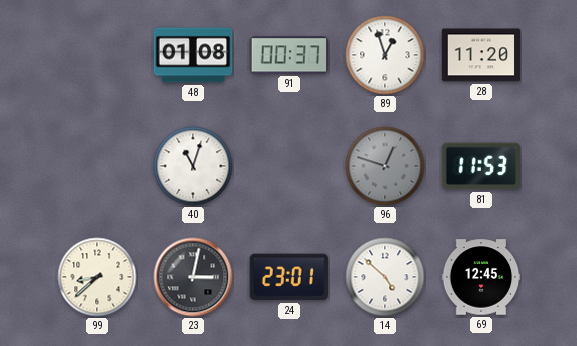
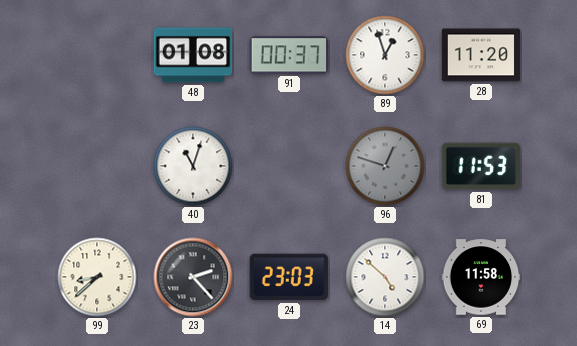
23: 3:02 -> 2:23
24: 23:01 -> 23:03
69: 12:45 -> 11:58
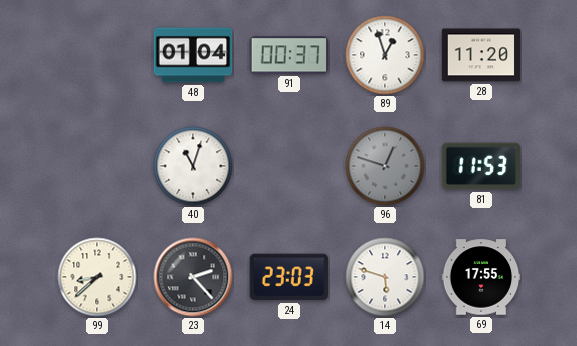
48: 01:08 -> 01:04
14: 4:52 -> 5:48
69: 11:58 -> 17:55
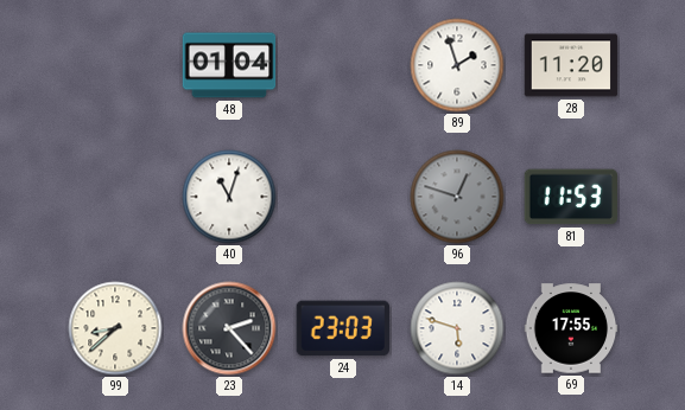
91: 00:37 -> none
89: 12:57 -> 1:57
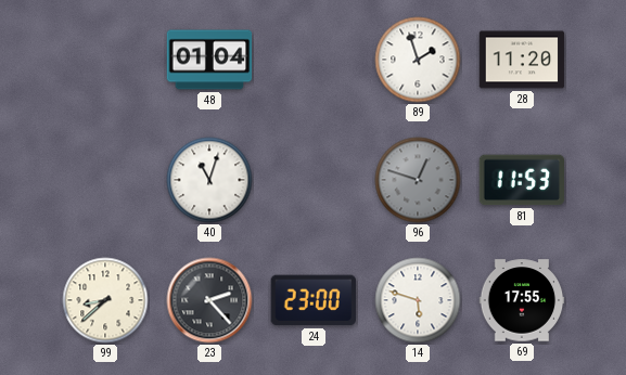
24: 23:03 -> 23:00
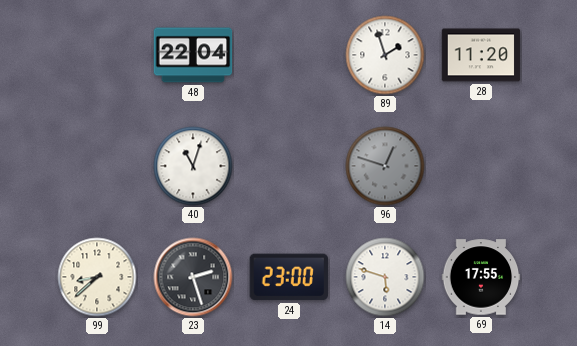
48: 01:04 -> 22:04
81: 11:53 -> none
23: 2:23 -> 2:27
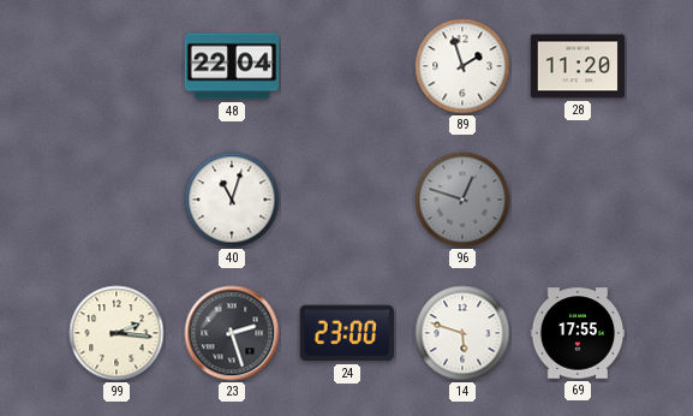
99: 8:38 -> 2:16
